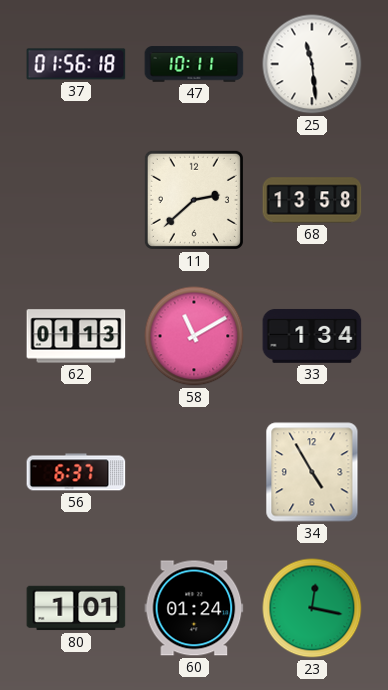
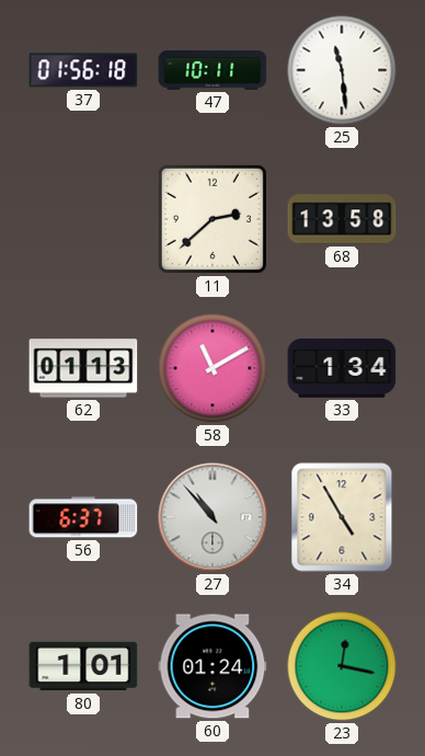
27: none -> 10:53
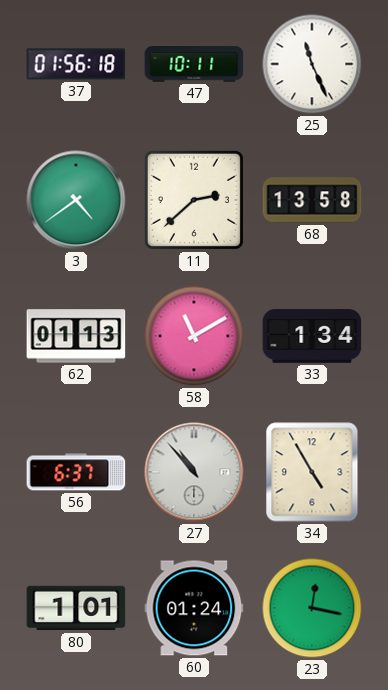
25: 11:29 -> 11:26
3: none -> 4:39
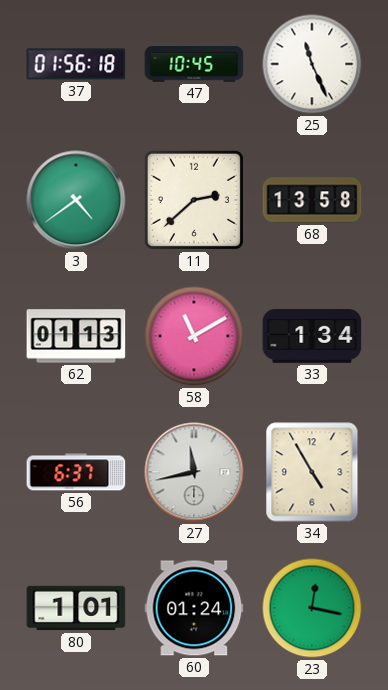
47: 10:11 -> 10:45
27: 10:53 -> 11:43
